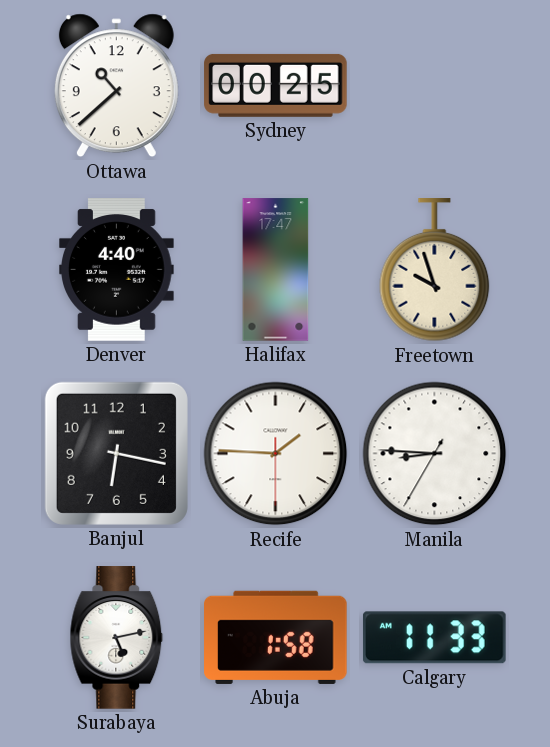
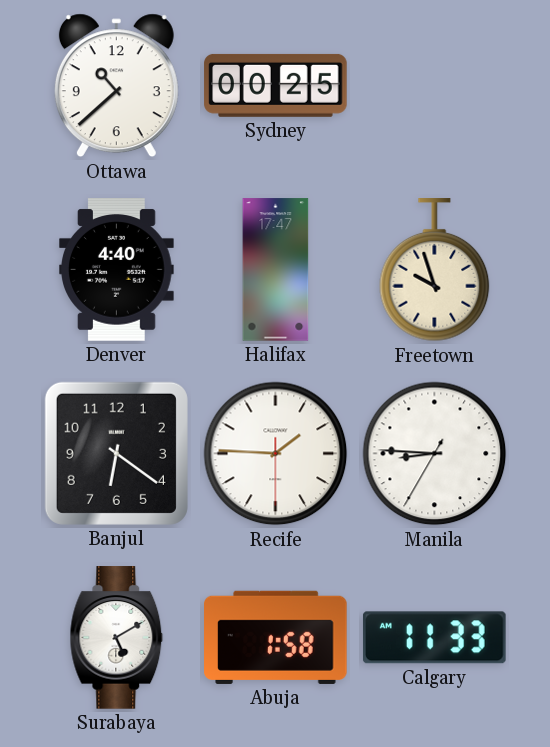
Banjul: 6:17 -> 6:21
Surabaya: 5:13 -> 5:10
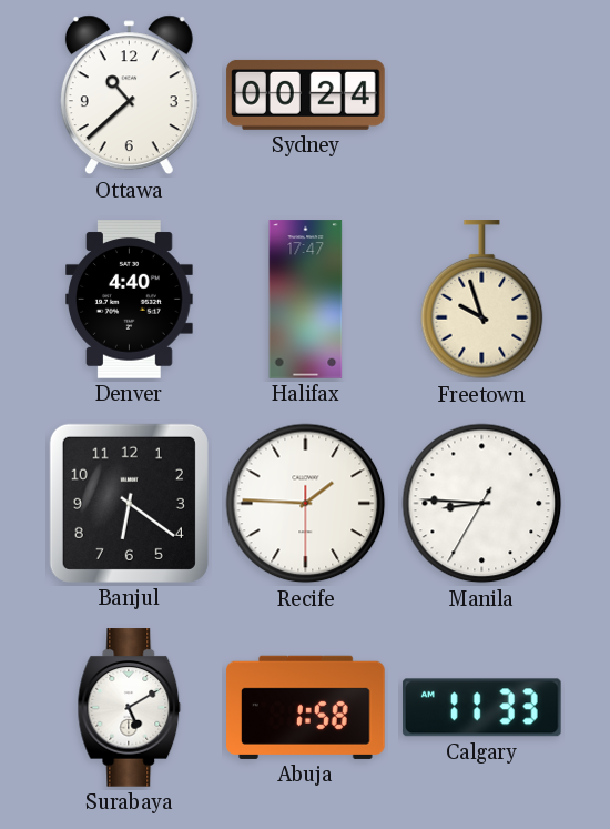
Sydney: 00:25 -> 00:24
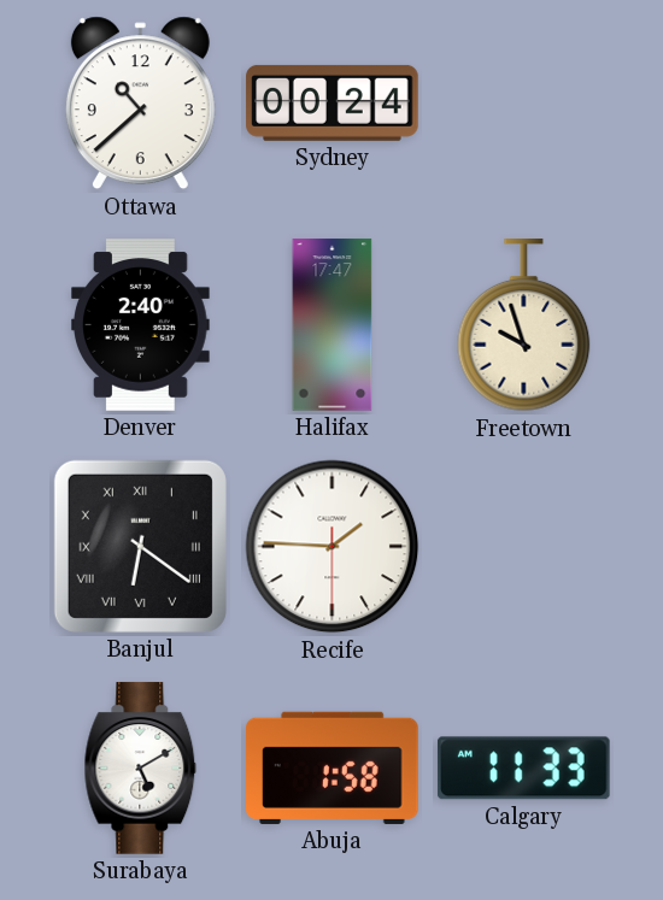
Denver: 4:40 -> 2:40
Banjul numerals: Arabic -> Roman
Manila: 8:45 -> none
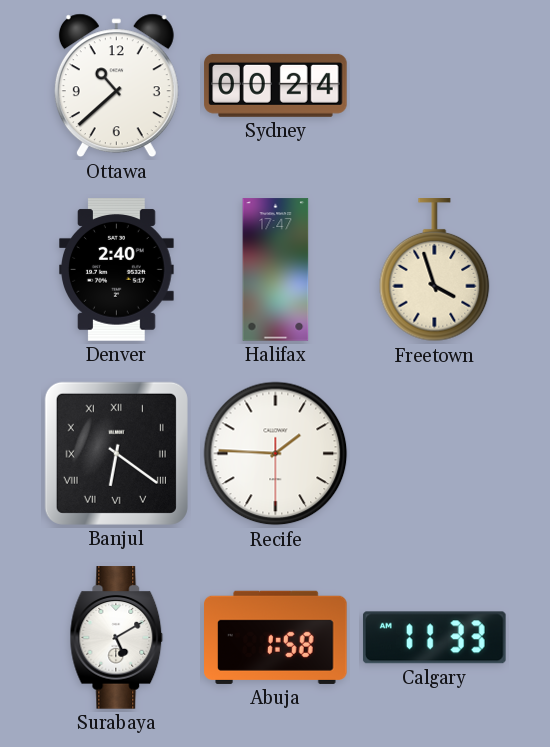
Freetown: 9:57 -> 3:57
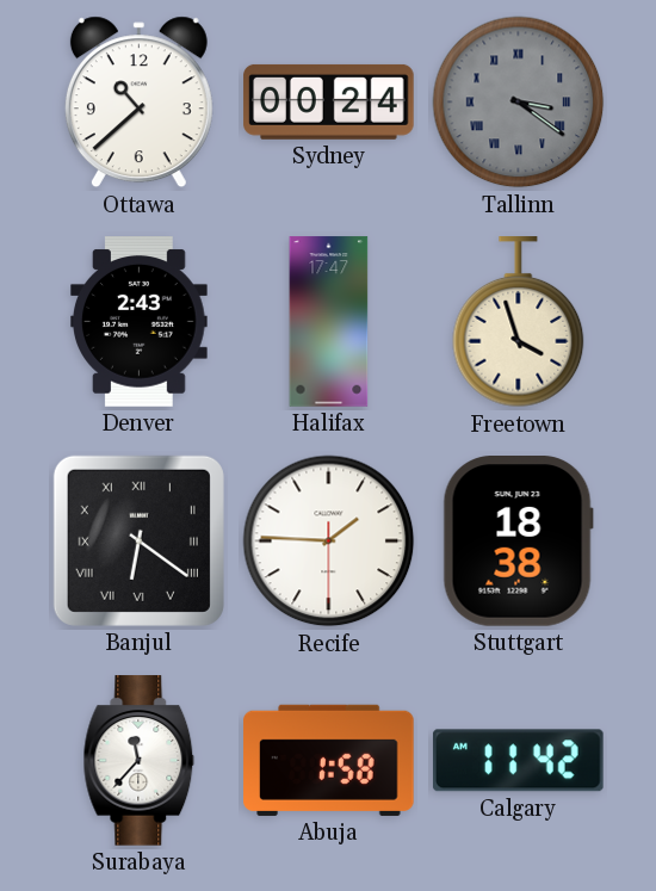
Tallinn: none -> 3:21
Denver: 2:40 -> 2:43
Stuttgart: none -> 18:38
Surabaya: 5:10 -> 11:37
Calgary: 11:33 -> 11:42
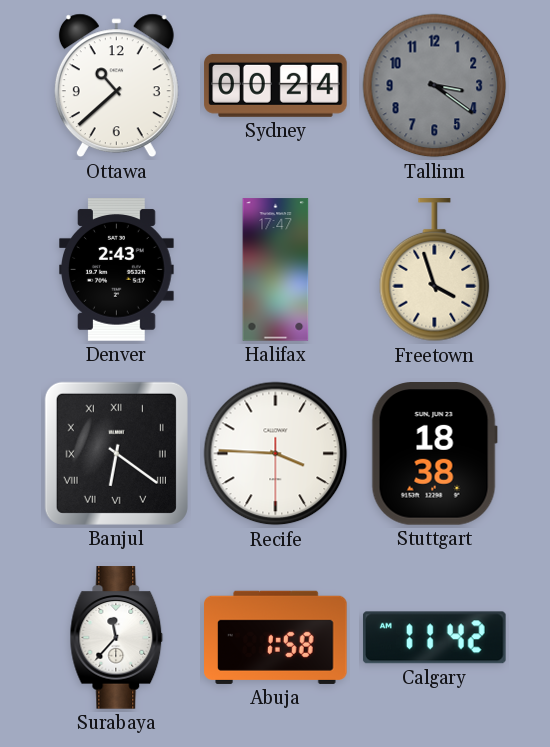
Tallinn numerals: Roman -> Arabic
Recife: 1:45 -> 3:45
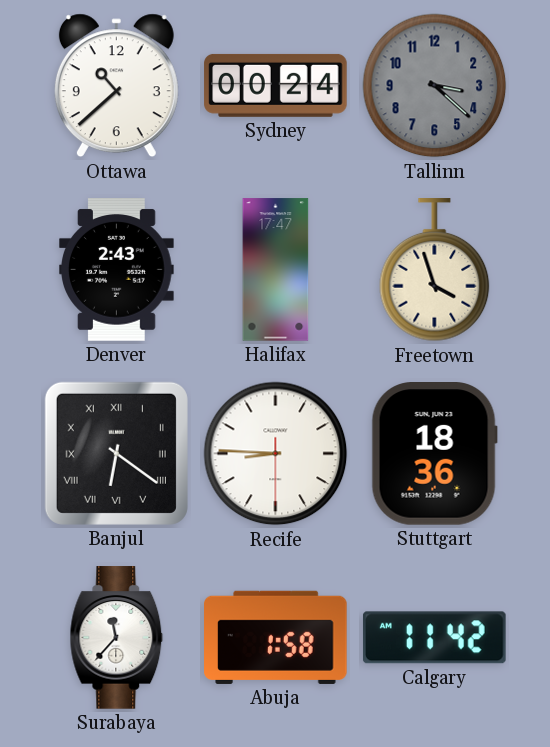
Tallinn: 3:21 -> 3:22
Recife: 3:45 -> 8:45
Stuttgart: 18:38 -> 18:36
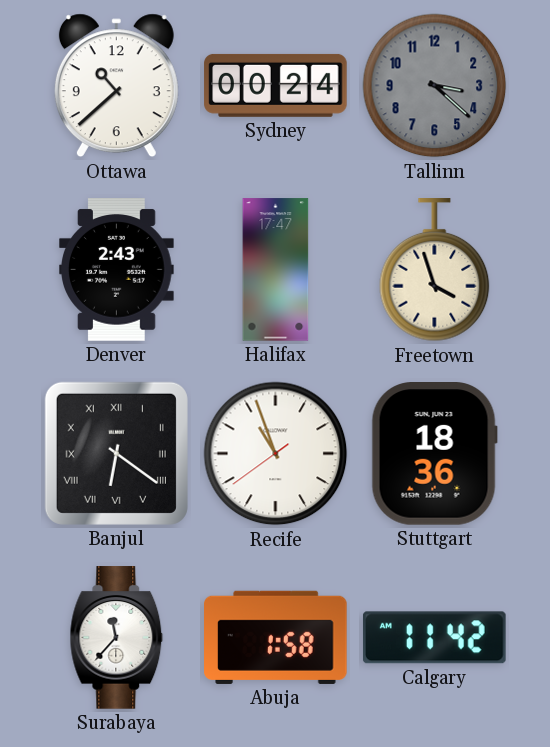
Recife: 8:45 -> 10:56
